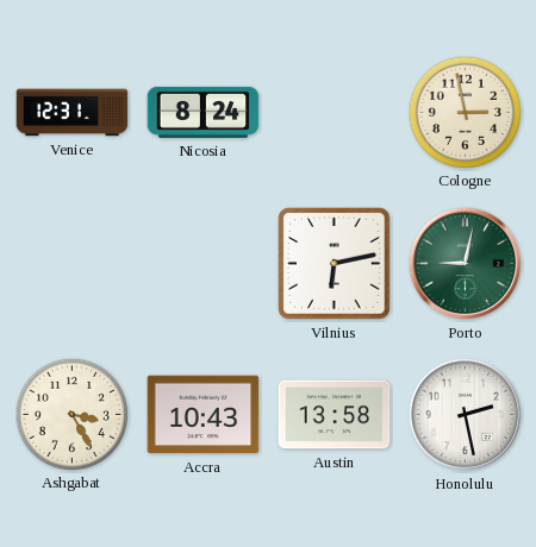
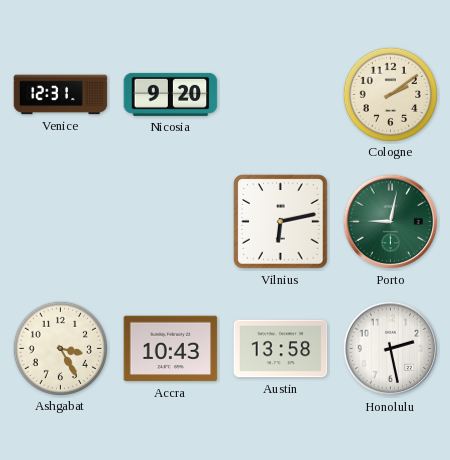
Nicosia: 8:24 -> 9:20
Cologne: 2:58 -> 2:09
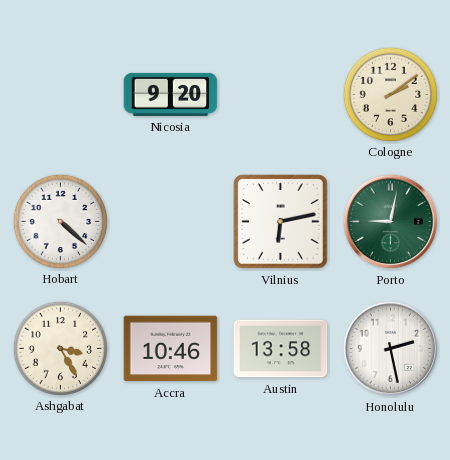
Venice: 12:31 -> none
Hobart: none -> 4:22
Accra: 10:43 -> 10:46
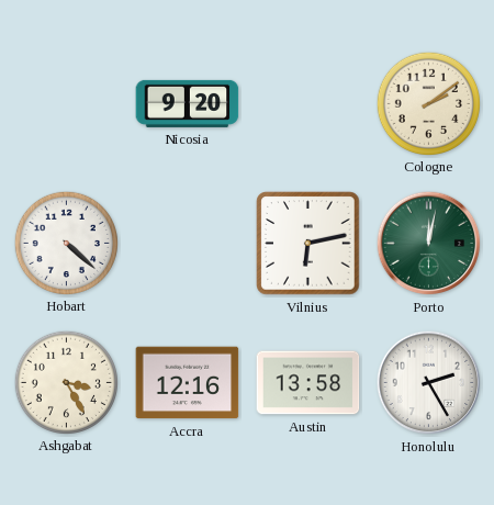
Porto: 9:02 -> 12:02
Accra: 10:46 -> 12:16
Honolulu: 2:28 -> 2:25
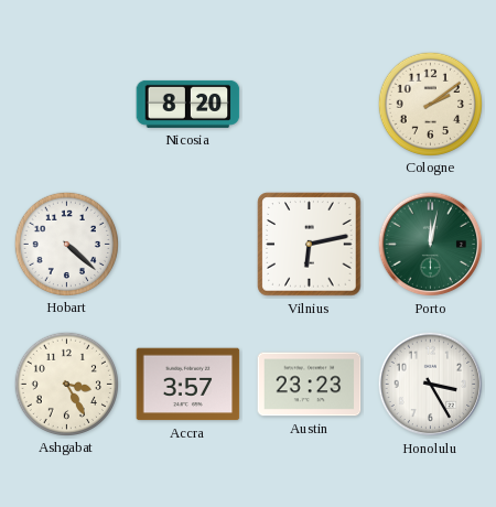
Nicosia: 9:20 -> 8:20
Accra: 12:16 -> 3:57
Austin: 13:58 -> 23:23
Honolulu: 2:25 -> 3:25
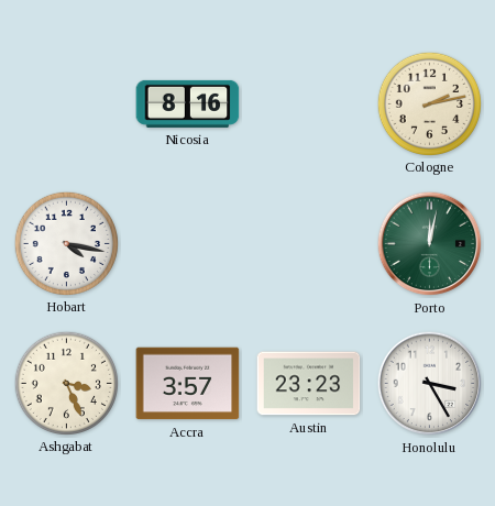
Nicosia: 8:20 -> 8:16
Cologne: 2:09 -> 2:13
Hobart: 4:22 -> 4:17
Vilnius: 6:13 -> none
Ashgabat: 3:25 -> 3:26
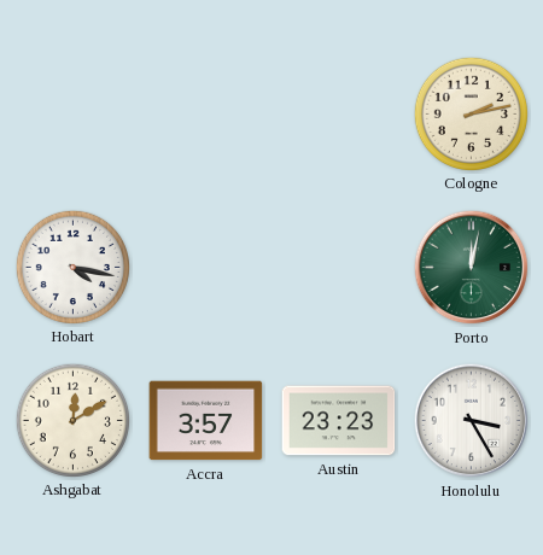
Nicosia: 8:16 -> none
Ashgabat: 3:26 -> 12:10
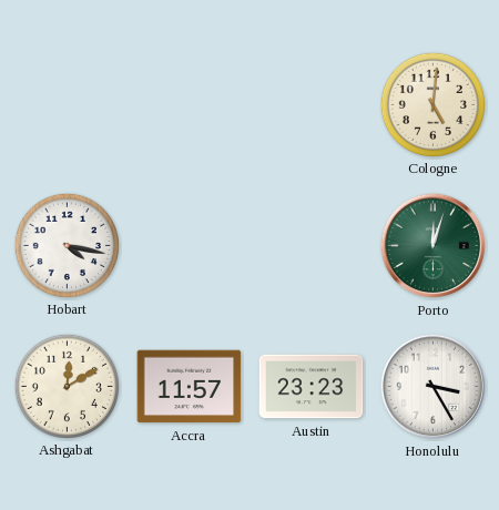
Cologne: 2:13 -> 5:01
Porto: 12:02 -> 12:03
Accra: 3:57 -> 11:57
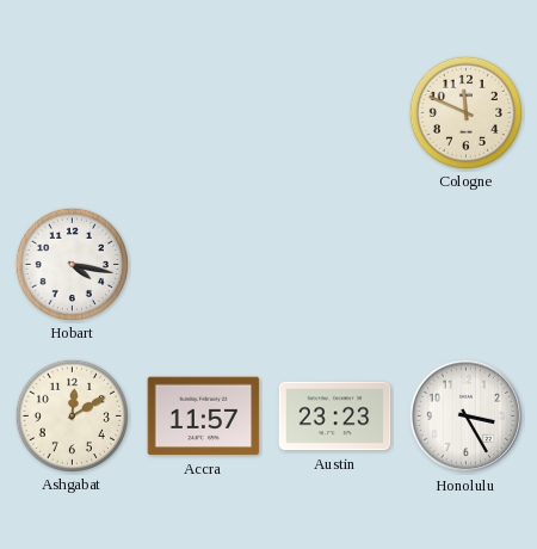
Cologne: 5:01 -> 11:49
Porto: 12:03 -> none
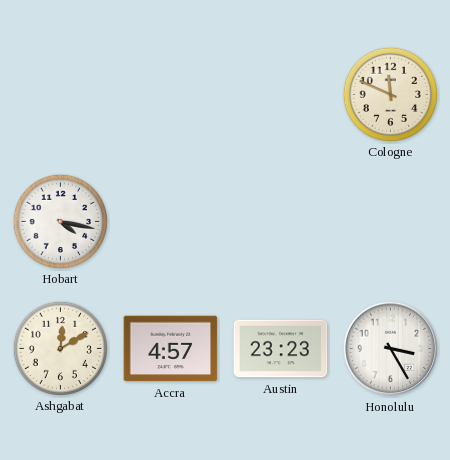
Accra: 11:57 -> 4:57
